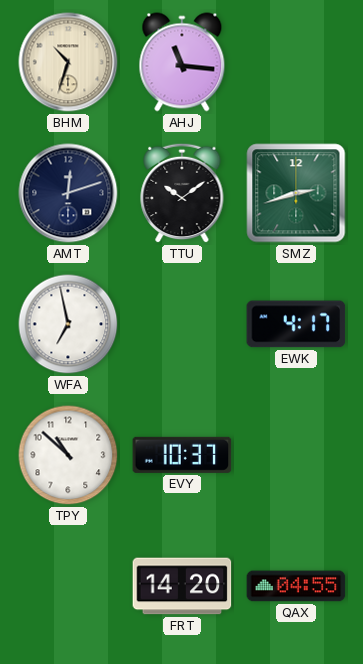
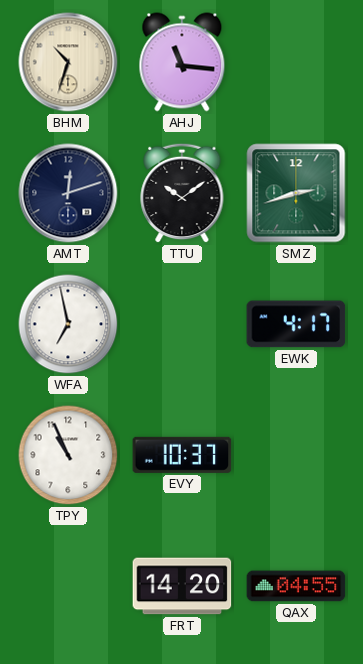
TPY: 10:52 -> 10:56
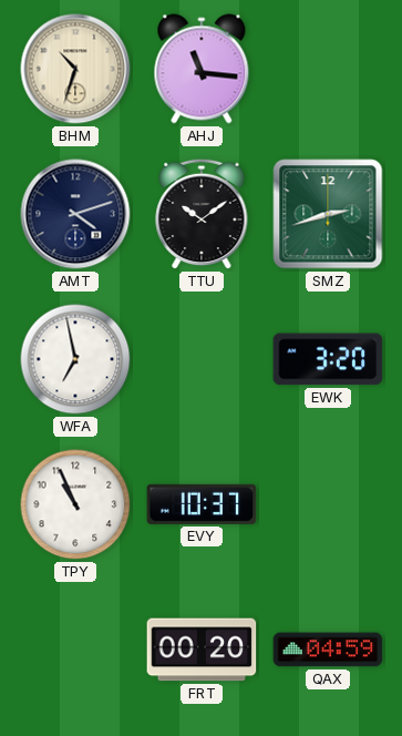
AMT: 12:12 -> 4:12
EWK: 4:17 -> 3:20
FRT: 14:20 -> 00:20
QAX: 04:55 -> 04:59
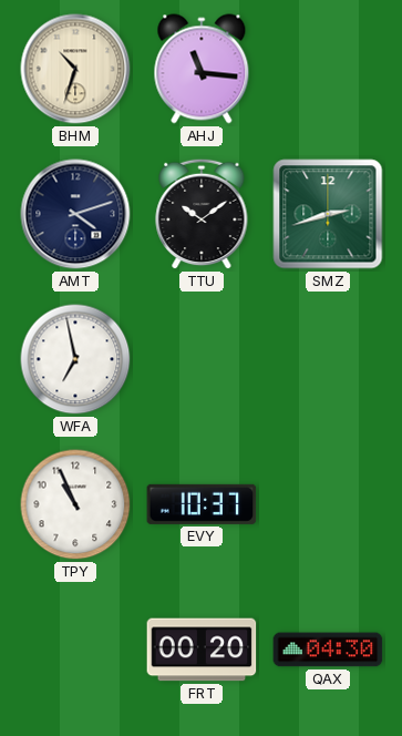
EWK: 3:20 -> none
QAX: 04:59 -> 04:30
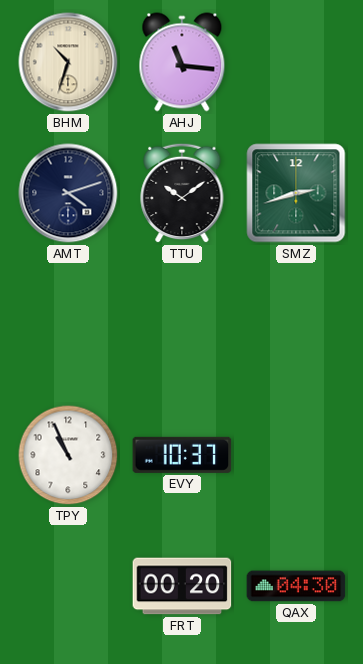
WFA: 6:58 -> none
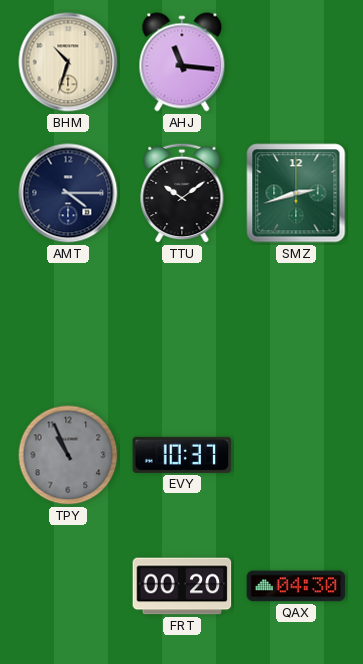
AMT: 4:12 -> 4:15
TPY dial: white -> grey
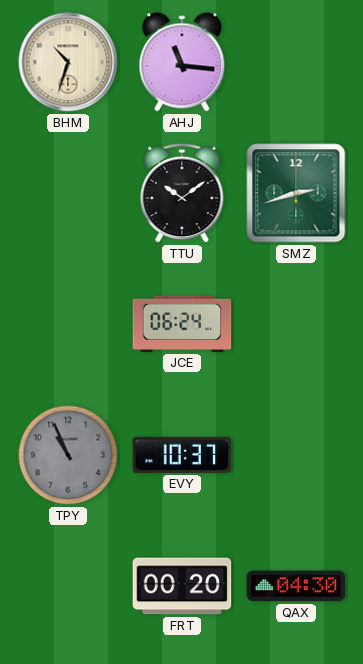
AMT: 4:15 -> none
JCE: none -> 06:24
